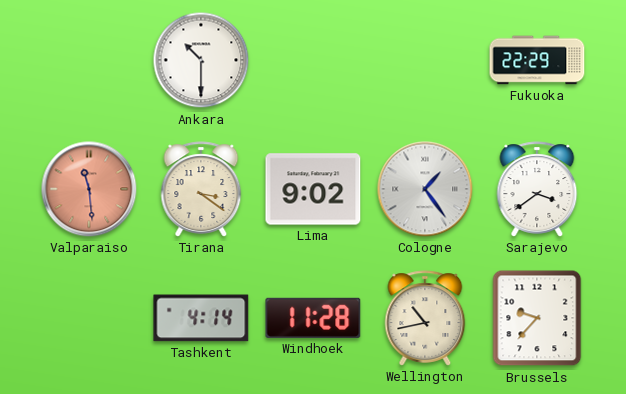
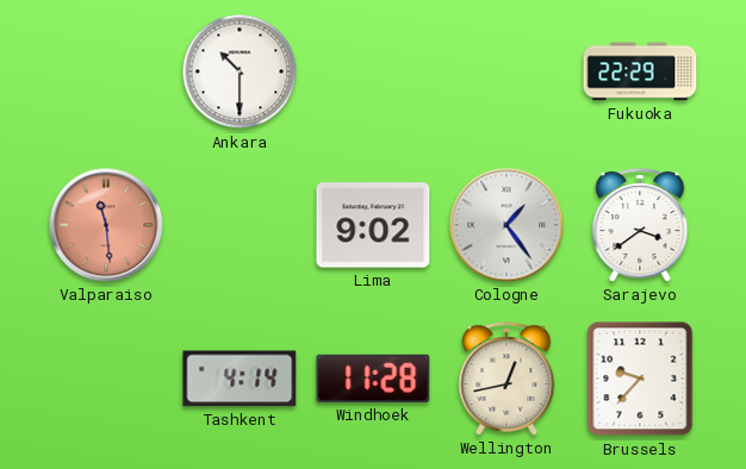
Tirana: 3:21 -> none
Wellington: 10:43 -> 12:43
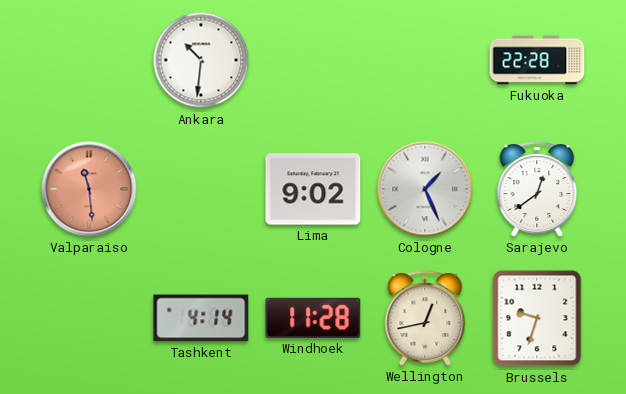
Ankara: 10:30 -> 10:31
Fukuoka: 22:29 -> 22:28
Cologne: 1:24 -> 1:26
Sarajevo: 3:39 -> 12:39
Brussels: 9:37 -> 9:33
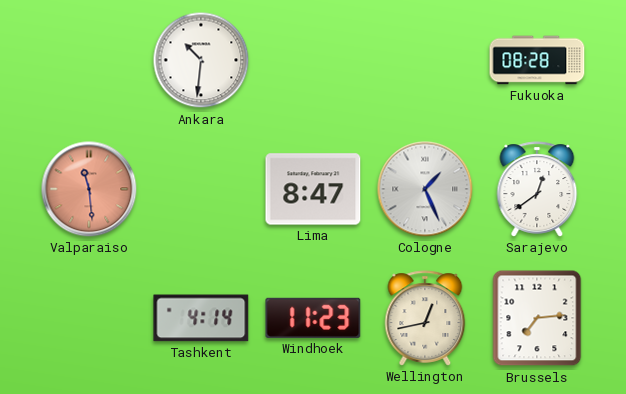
Fukuoka: 22:28 -> 08:28
Lima: 9:02 -> 8:47
Windhoek: 11:28 -> 11:23
Brussels: 9:33 -> 7:14
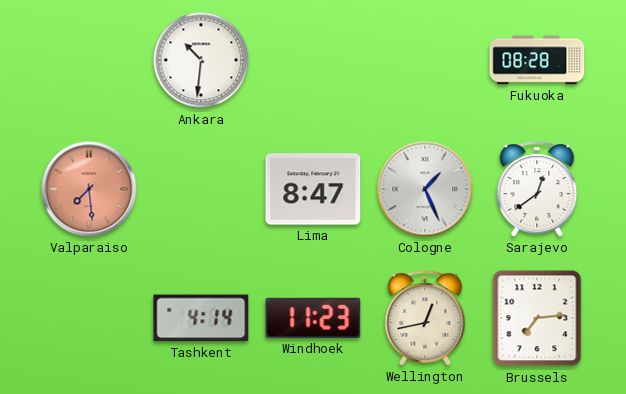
Valparaiso: 11:29 -> 7:29
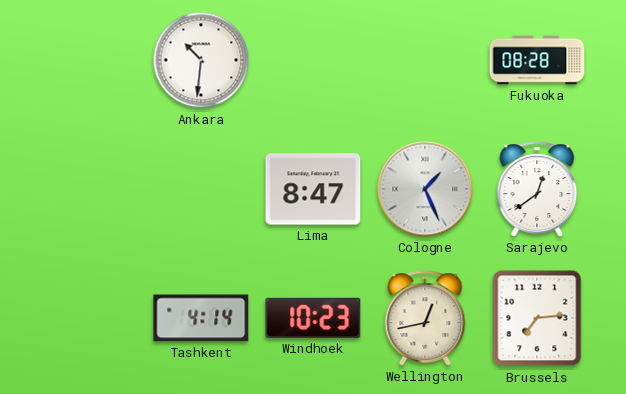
Valparaiso: 7:29 -> none
Windhoek: 11:23 -> 10:23
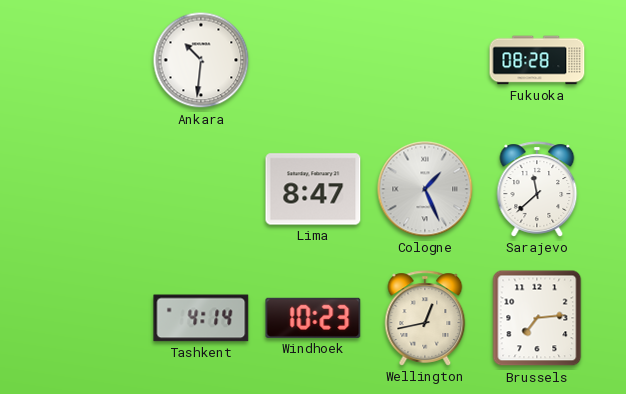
Sarajevo: 12:39 -> 11:38
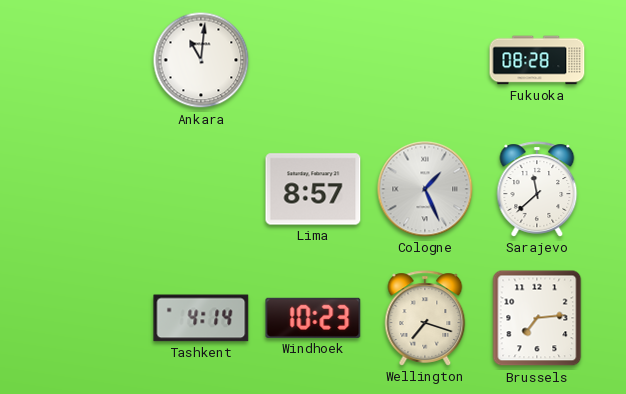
Ankara: 10:31 -> 11:01
Lima: 8:47 -> 8:57
Wellington: 12:43 -> 7:18
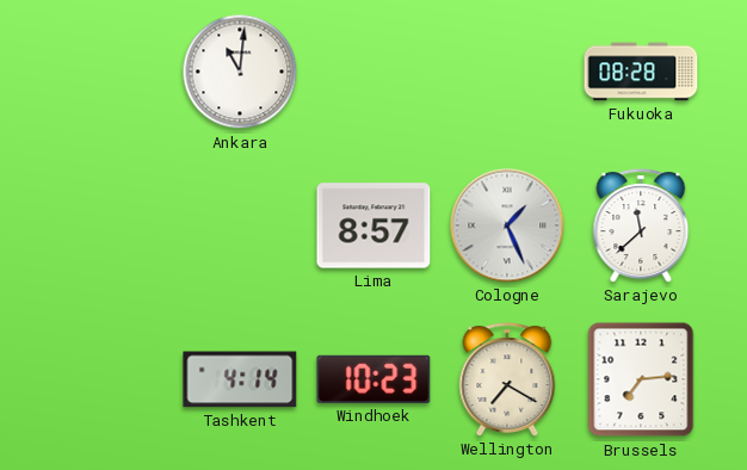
Wellington: 7:18 -> 7:20
